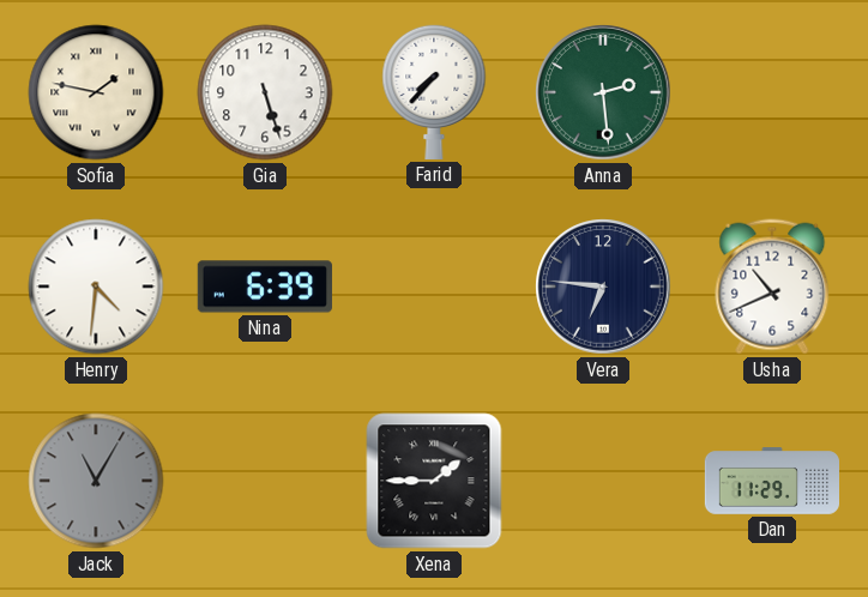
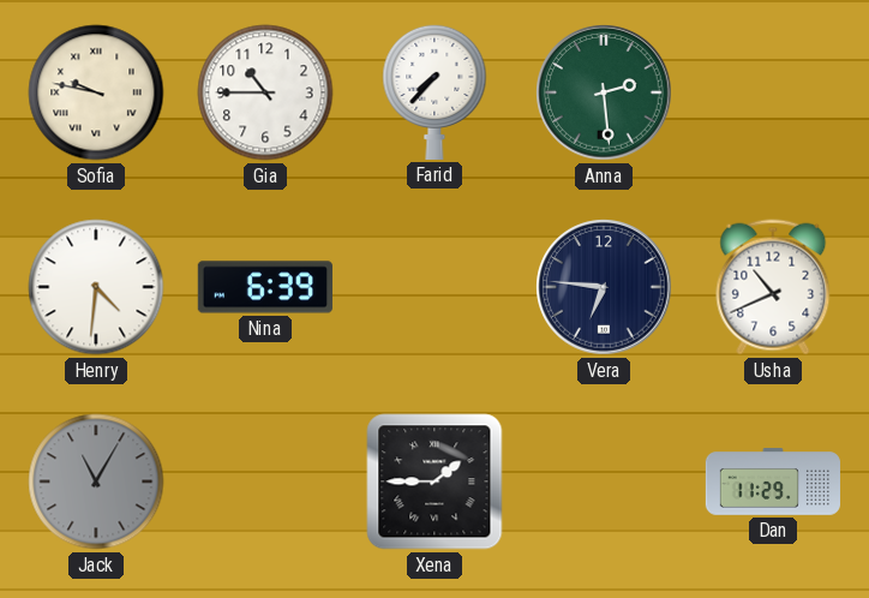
Sofia: 1:47 -> 9:47
Gia: 5:27 -> 10:45
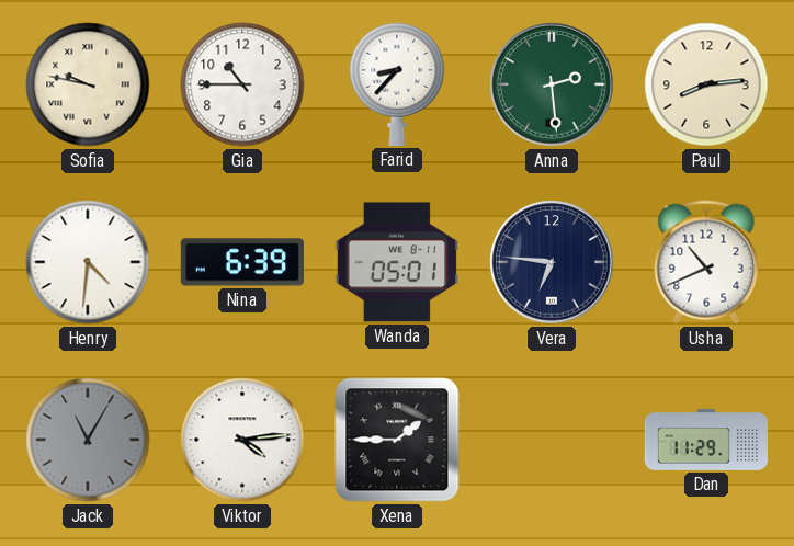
Farid: 7:37 -> 8:37
Paul: none -> 8:14
Wanda: none -> 05:01
Viktor: none -> 4:14
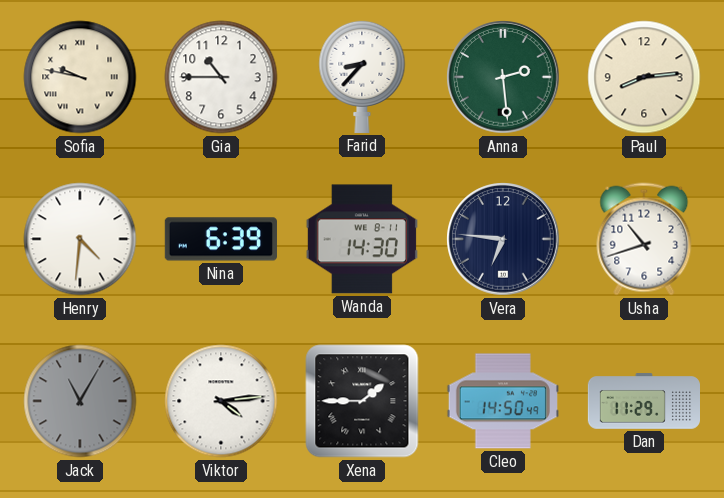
Wanda: 05:01 -> 14:30
Usha: 10:41 -> 10:42
Cleo: none -> 14:50
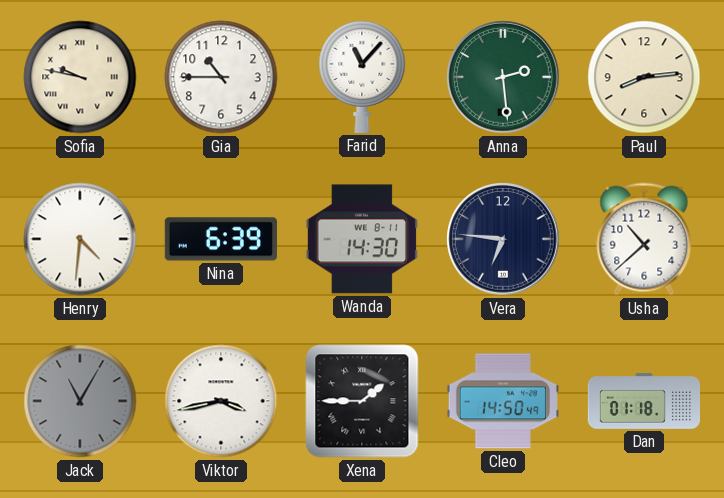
Farid: 8:37 -> 11:07
Usha: 10:42 -> 10:38
Viktor: 4:14 -> 3:43
Dan: 11:29 -> 01:18
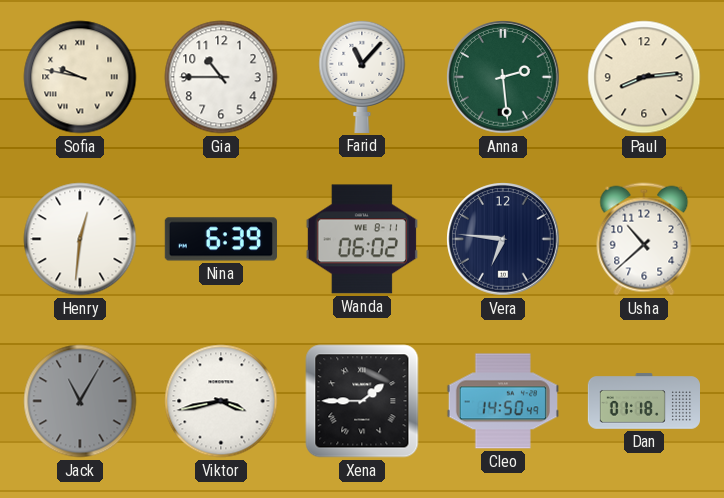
Henry: 4:31 -> 12:31
Wanda: 14:30 -> 06:02
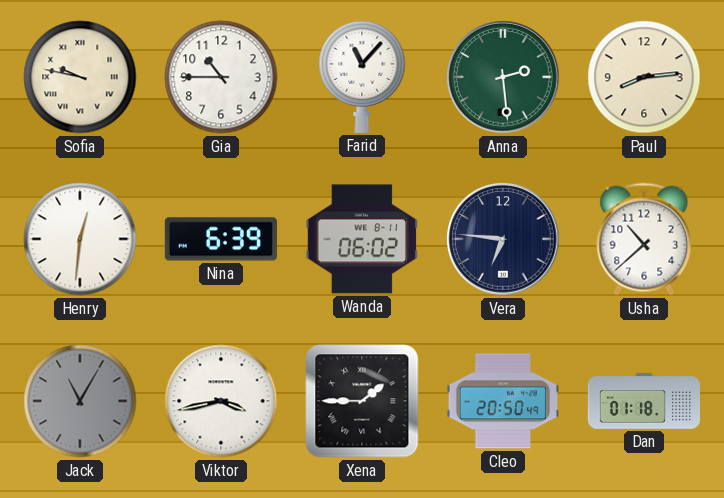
Cleo: 14:50 -> 20:50
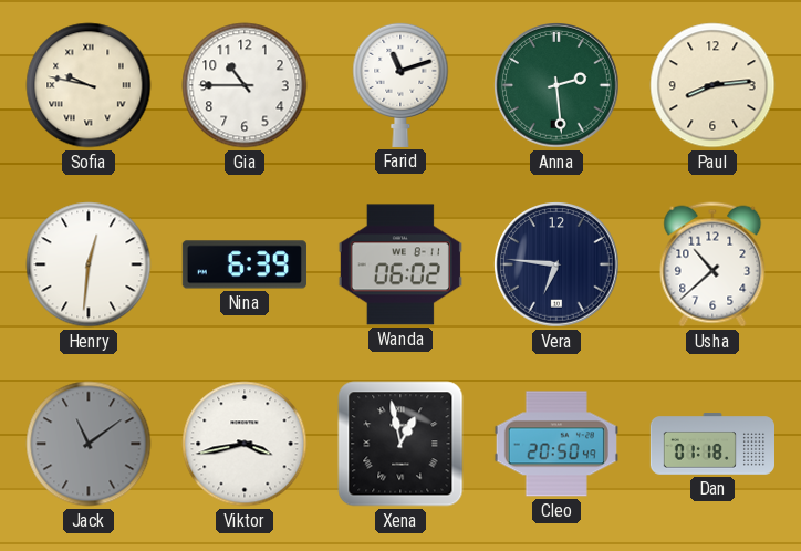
Farid: 11:07 -> 11:12
Jack: 11:05 -> 11:09
Xena: 1:45 -> 12:58
